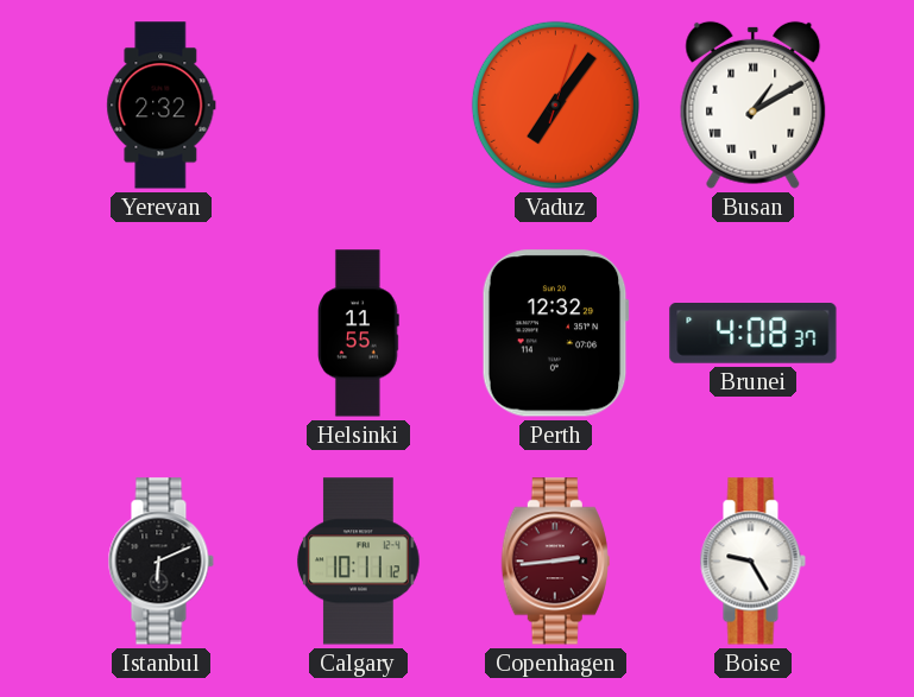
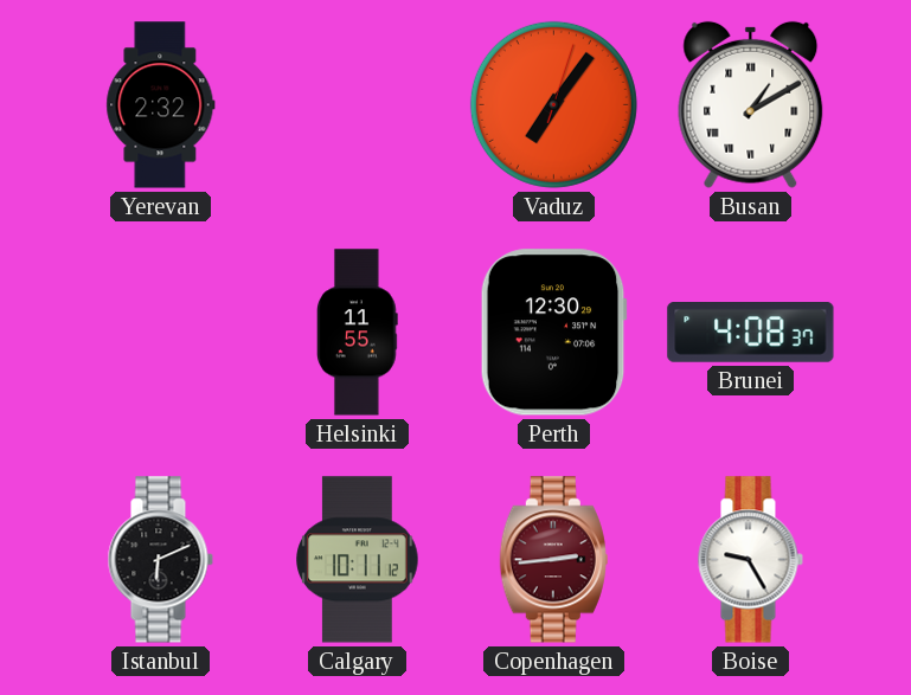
Perth: 12:32 -> 12:30
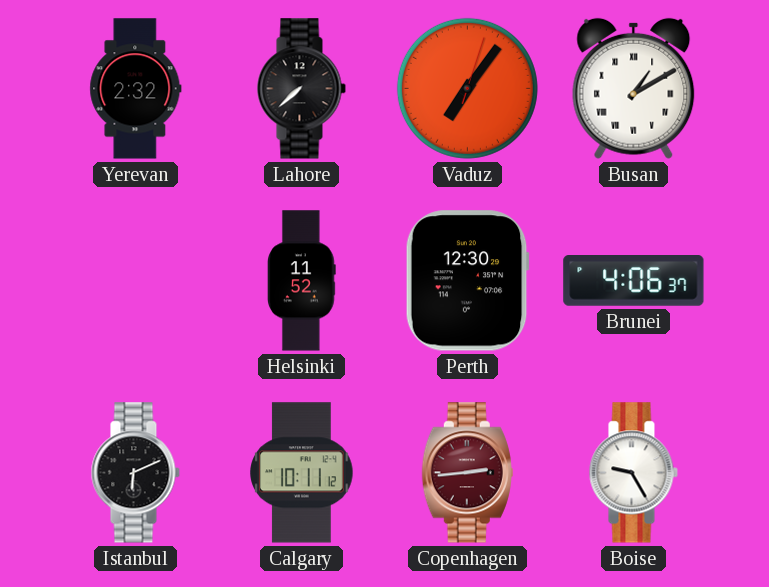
Lahore: none -> 7:38
Helsinki: 11:55 -> 11:52
Brunei: 4:08 -> 4:06
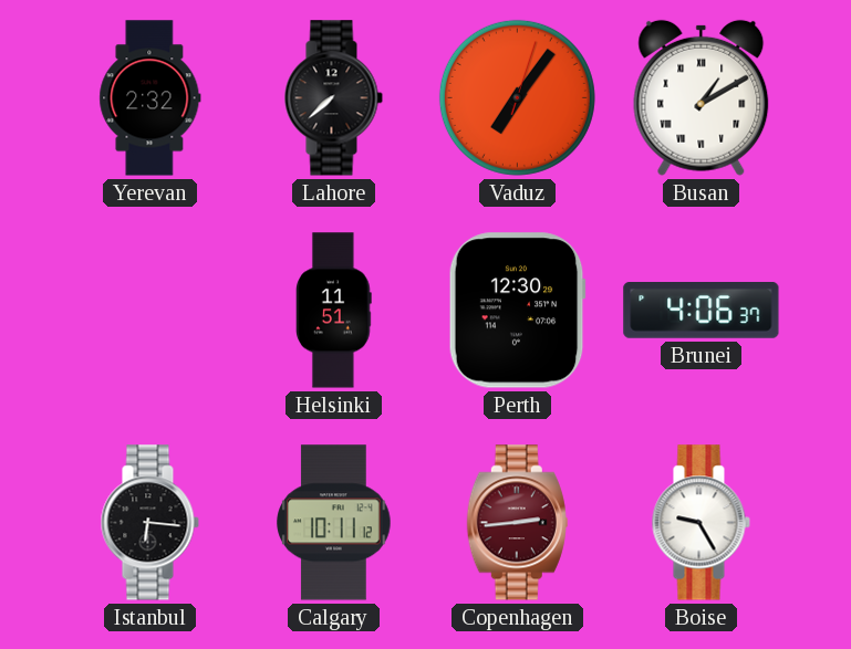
Helsinki: 11:52 -> 11:51
Istanbul: 6:11 -> 6:16
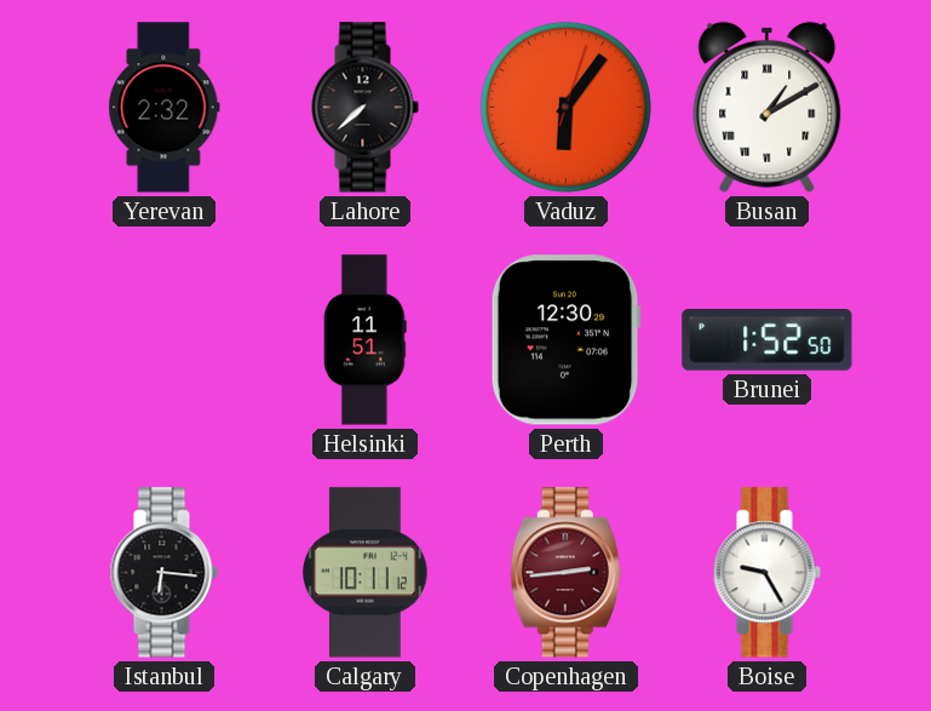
Vaduz: 7:06 -> 6:06
Brunei: 4:06 -> 1:52
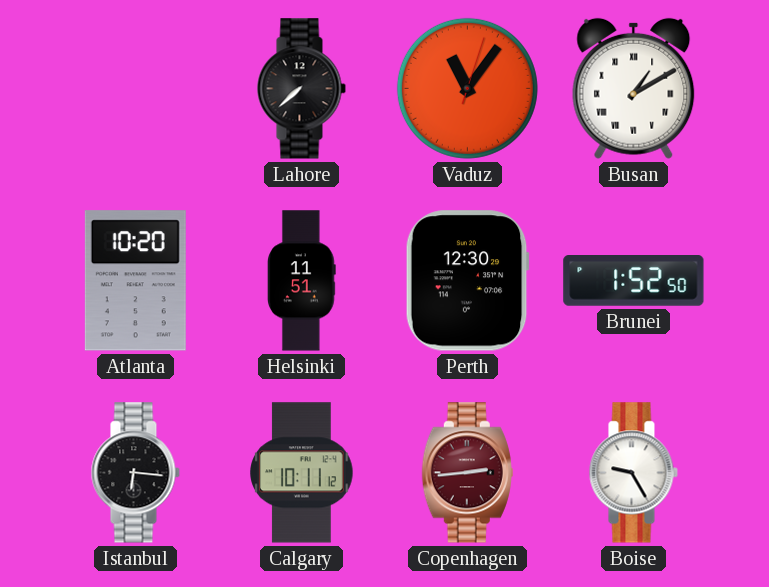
Yerevan: 2:32 -> none
Vaduz: 6:06 -> 11:06
Atlanta: none -> 10:20
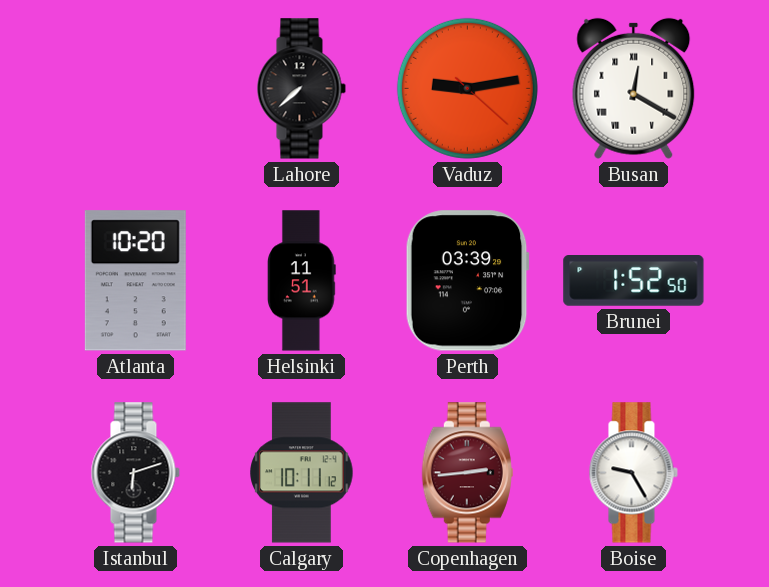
Vaduz: 11:06 -> 9:13
Busan: 1:10 -> 12:20
Perth: 12:30 -> 03:39
Istanbul: 6:16 -> 6:12
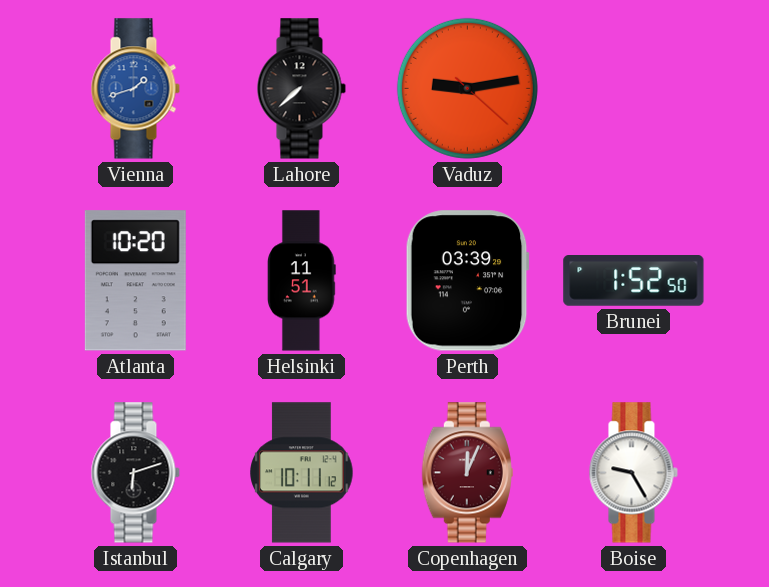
Vienna: none -> 1:42
Busan: 12:20 -> none
Copenhagen: 2:44 -> 12:04
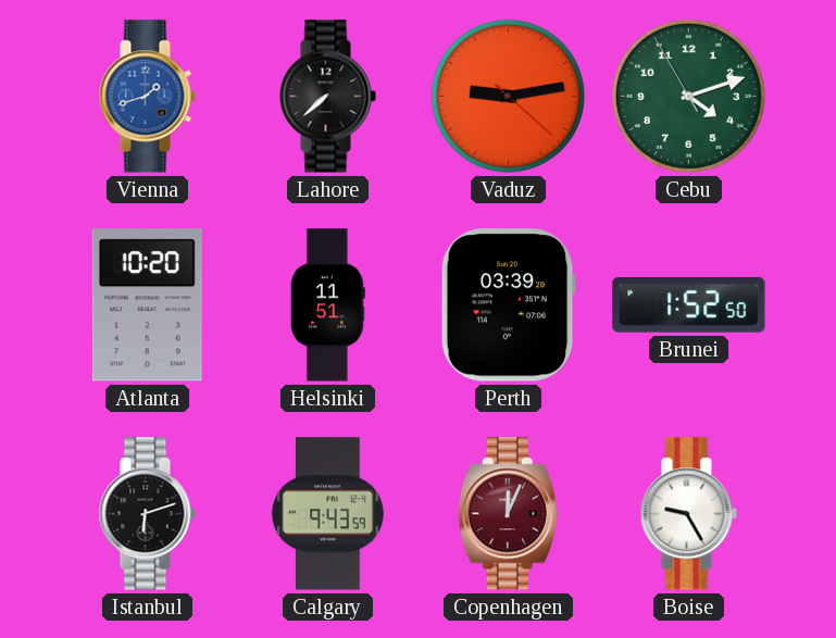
Cebu: none -> 4:11
Calgary: 10:11 -> 9:43
